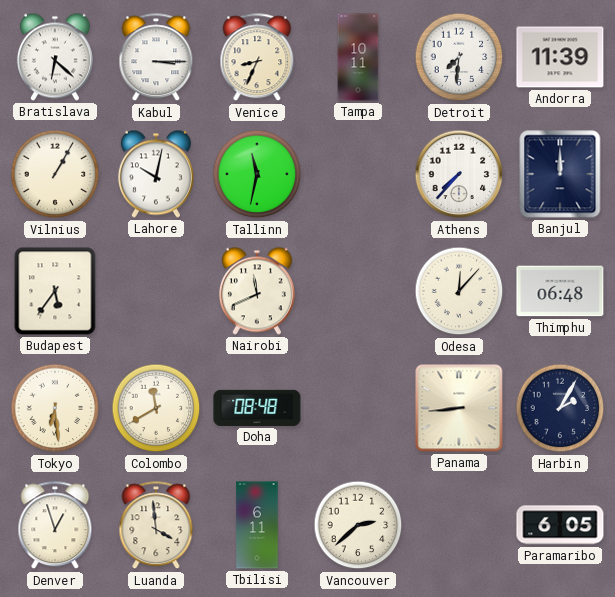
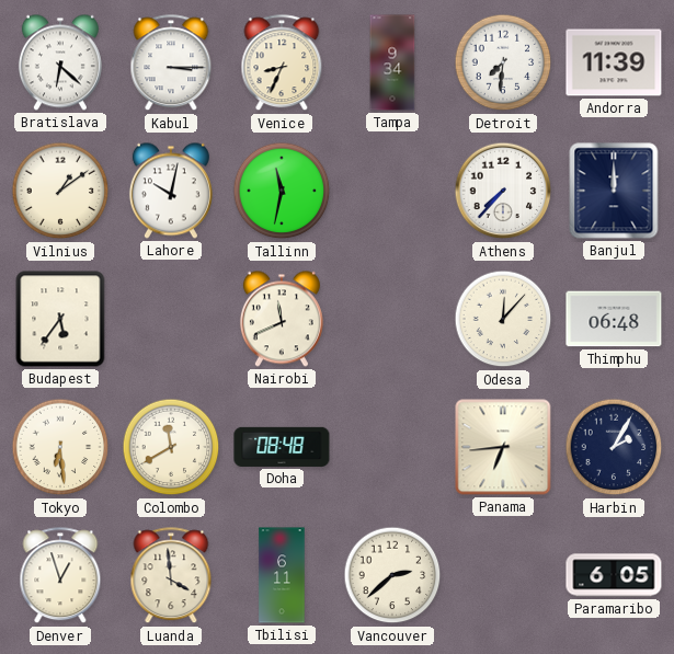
Tampa: 10:11 -> 9:34
Vilnius: 1:05 -> 1:09
Panama: 8:44 -> 6:44
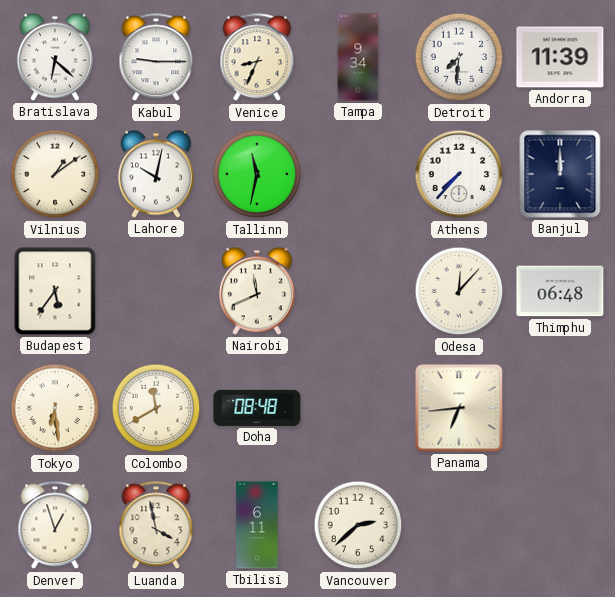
Kabul: 3:15 -> 9:15
Harbin: 2:05 -> none
Luanda: 3:59 -> 3:58
Paramaribo: 6:05 -> none
